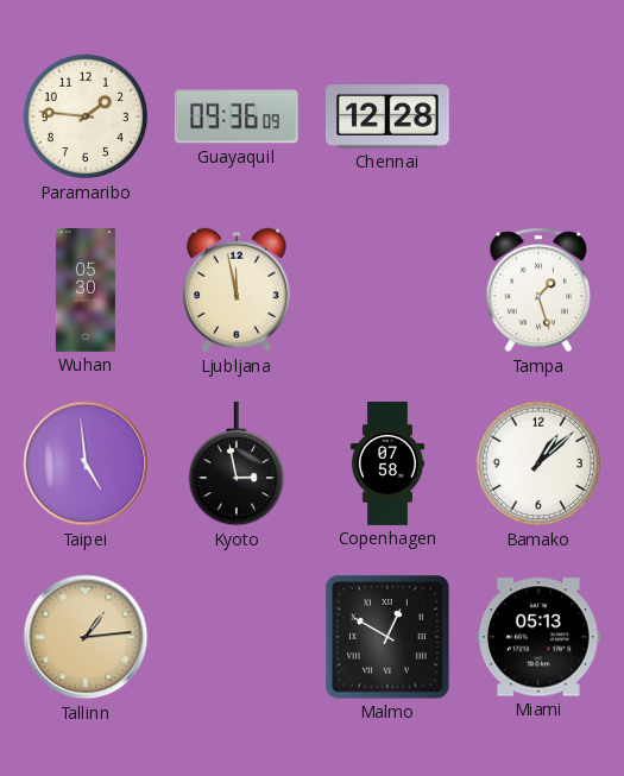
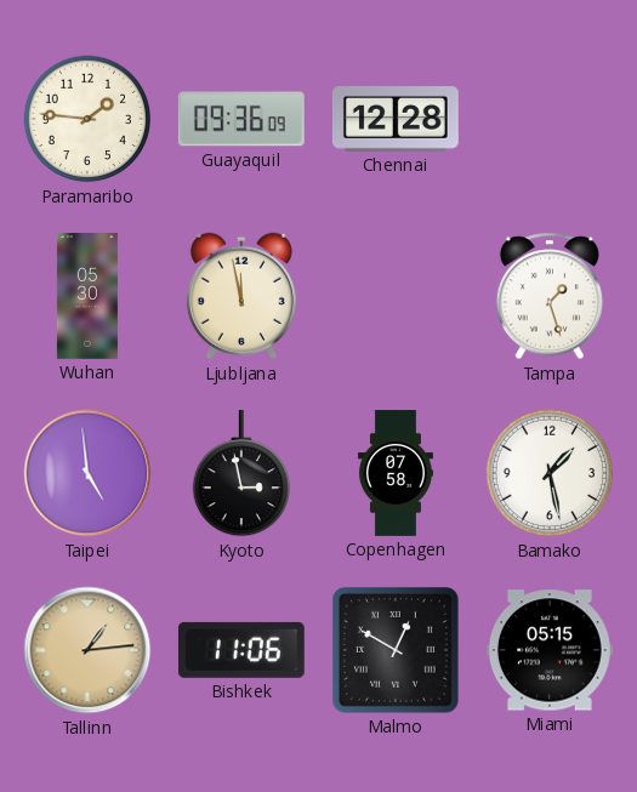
Bamako: 1:08 -> 1:28
Bishkek: none -> 11:06
Miami: 05:13 -> 05:15
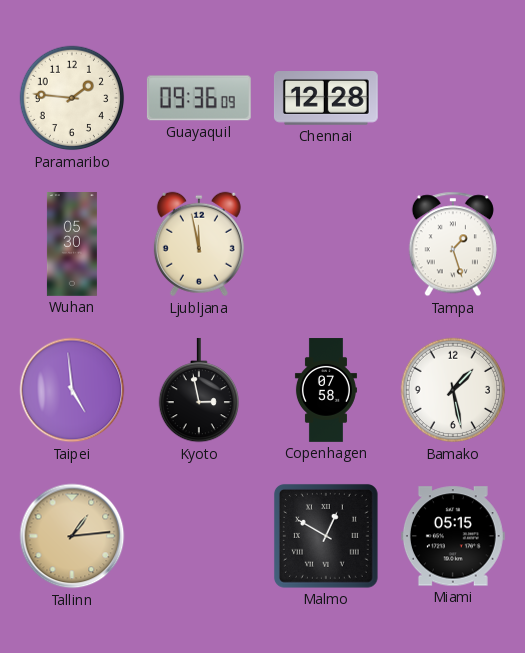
Bishkek: 11:06 -> none
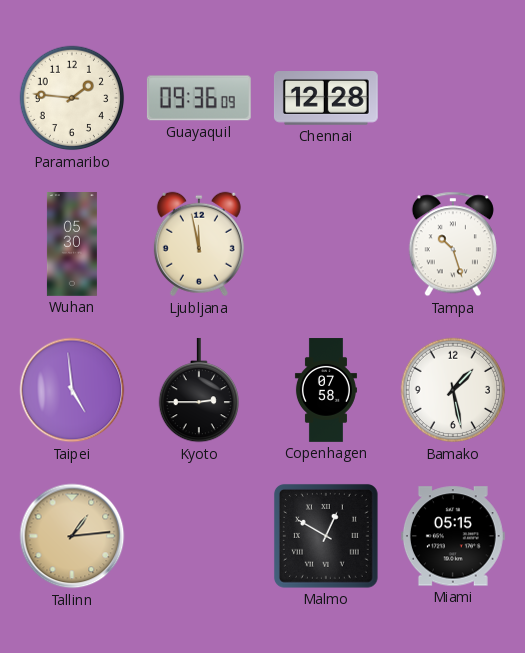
Tampa: 1:27 -> 10:27
Kyoto: 2:58 -> 2:45
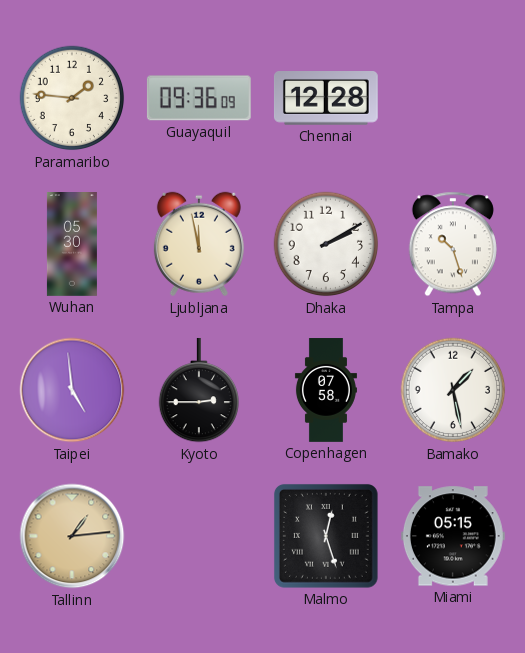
Dhaka: none -> 2:10
Malmo: 12:50 -> 12:27
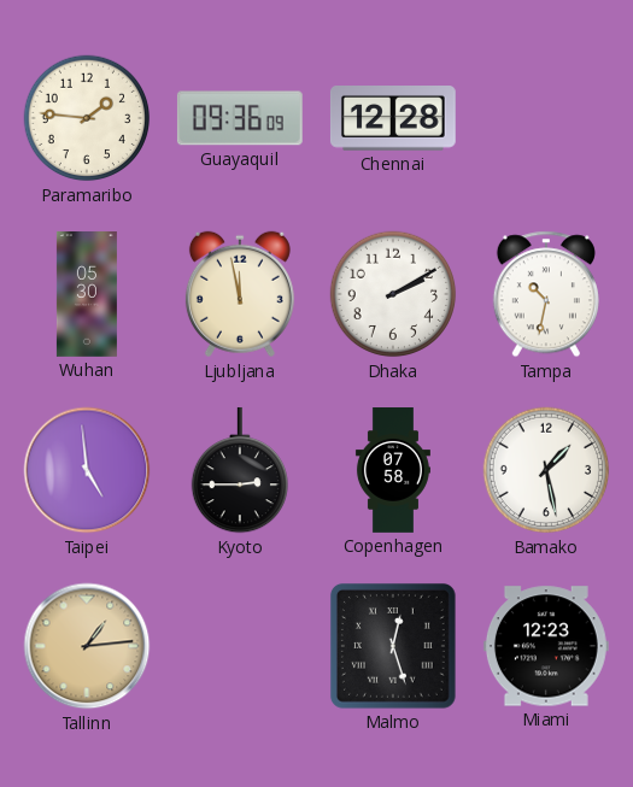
Tampa: 10:27 -> 10:32
Miami: 05:15 -> 12:23
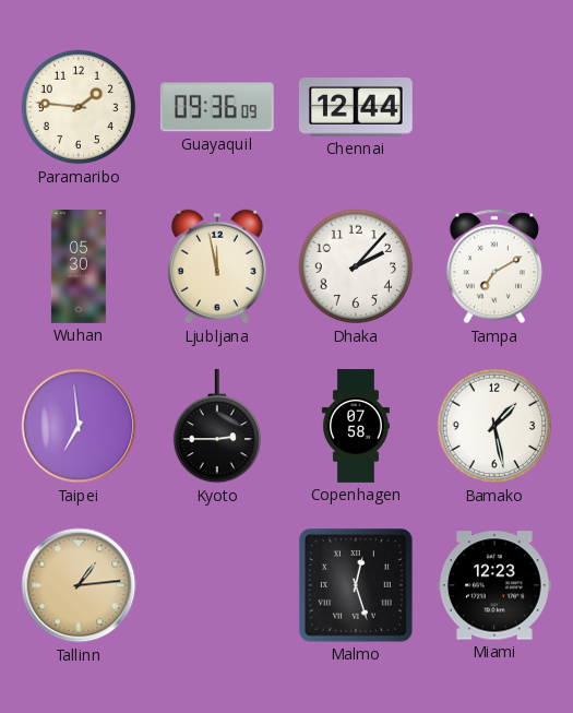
Chennai: 12:28 -> 12:44
Dhaka: 2:10 -> 2:07
Tampa: 10:32 -> 7:10
Taipei: 4:59 -> 6:59
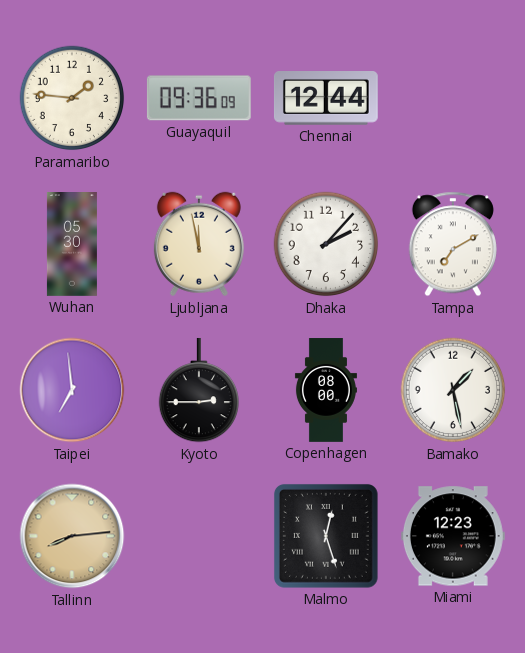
Copenhagen: 07:58 -> 08:00
Tallinn: 1:14 -> 8:14
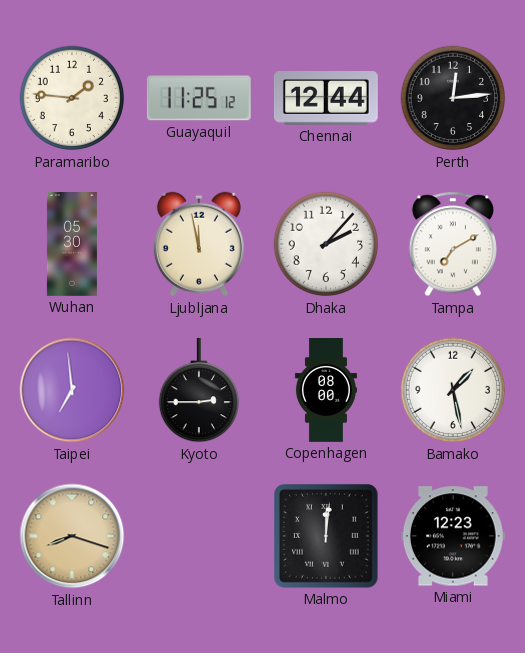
Guayaquil: 09:36 -> 11:25
Perth: none -> 12:14
Tallinn: 8:14 -> 8:18
Malmo: 12:27 -> 12:01
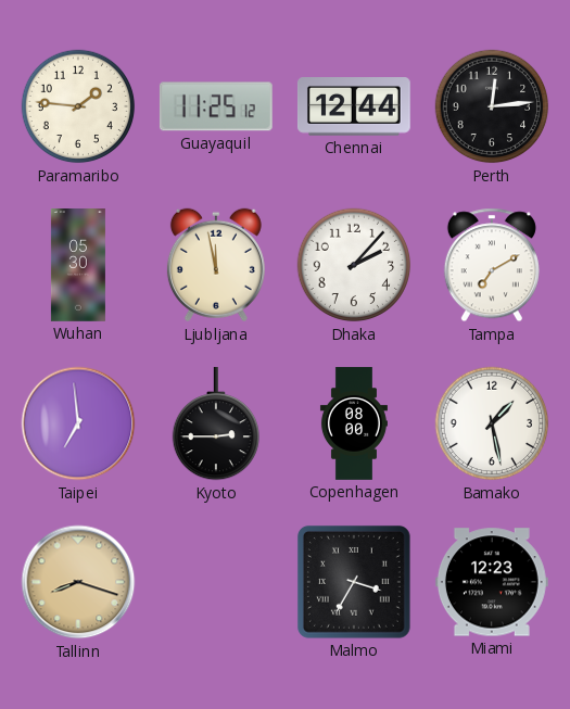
Malmo: 12:01 -> 3:35
